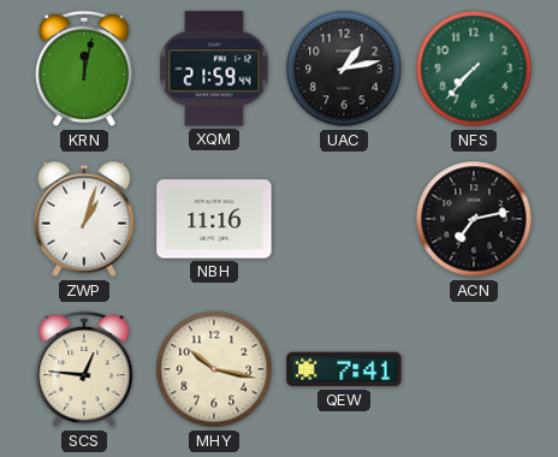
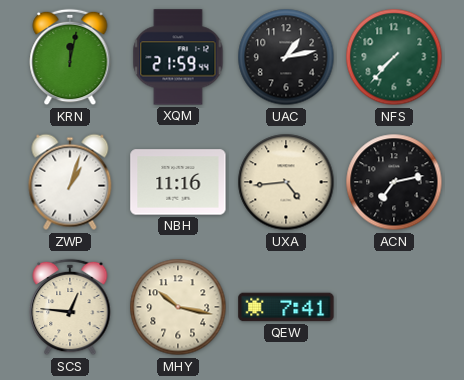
UXA: none -> 4:44
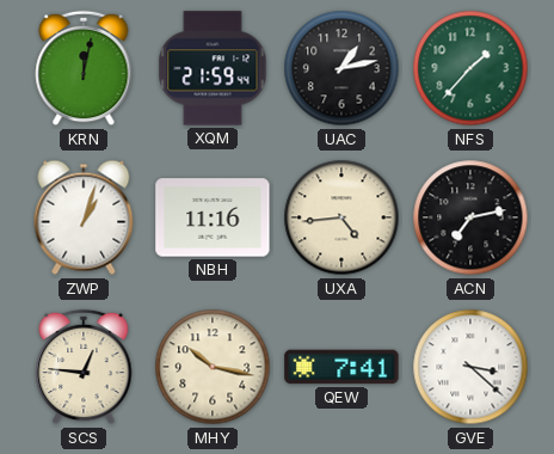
NFS: 7:37 -> 1:37
GVE: none -> 3:22
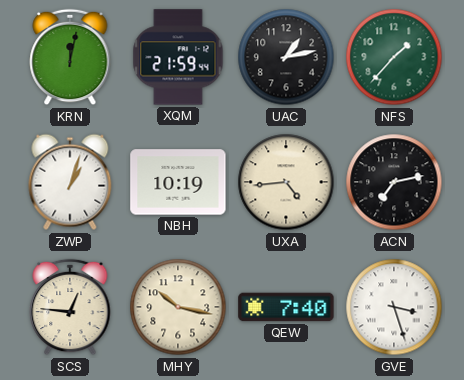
NBH: 11:16 -> 10:19
QEW: 7:41 -> 7:40
GVE: 3:22 -> 3:27
